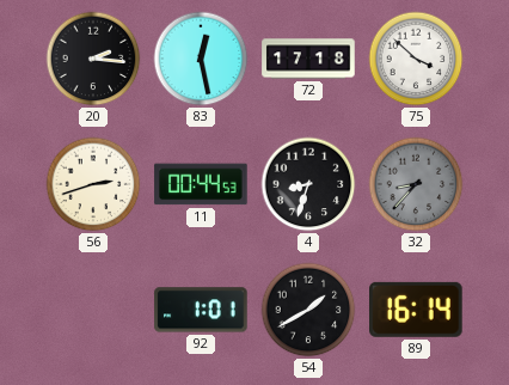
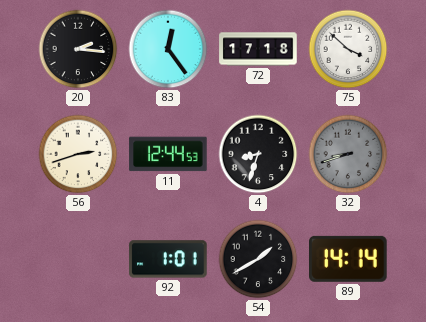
83: 12:28 -> 12:24
11: 00:44 -> 12:44
32: 8:37 -> 8:42
89: 16:14 -> 14:14
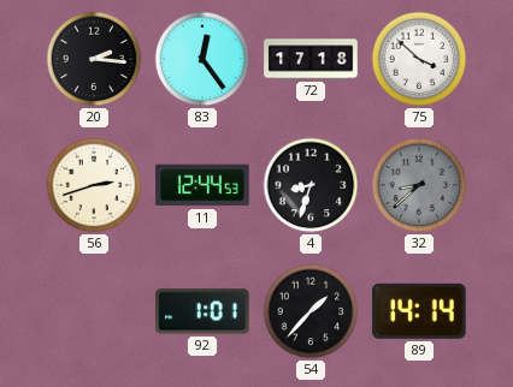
32: 8:42 -> 8:38
54: 1:40 -> 1:37
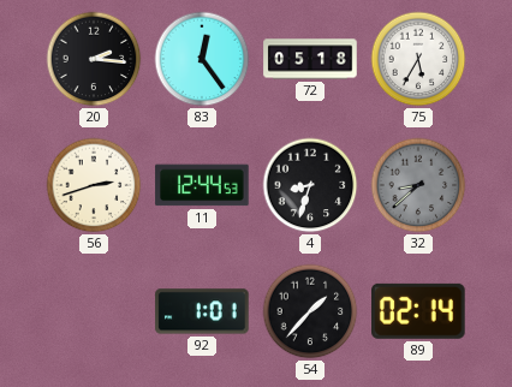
72: 17:18 -> 05:18
75: 3:52 -> 5:35
89: 14:14 -> 02:14
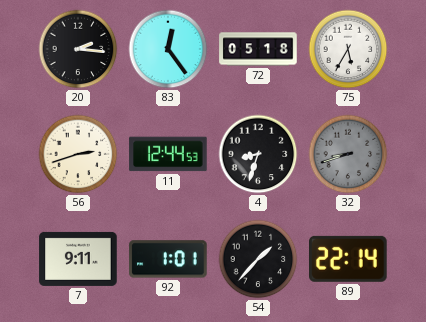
32: 8:38 -> 8:42
7: none -> 9:11
89: 02:14 -> 22:14
